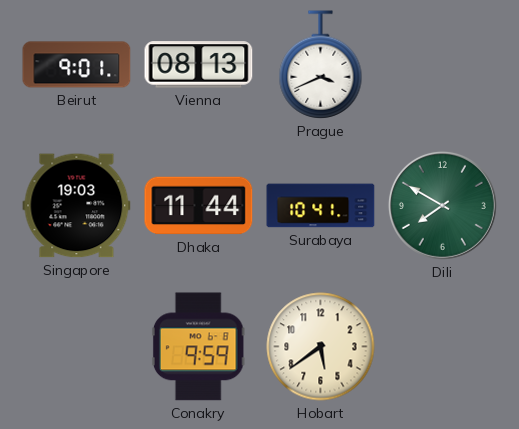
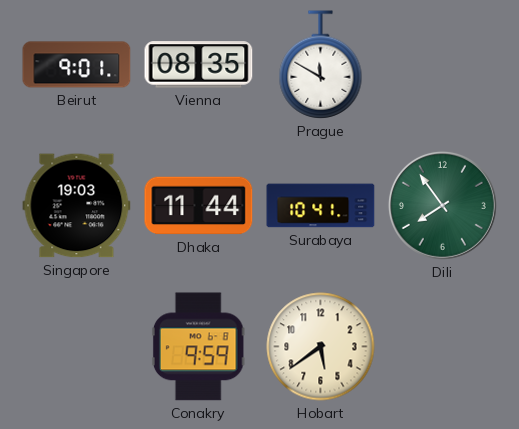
Vienna: 08:13 -> 08:35
Prague: 3:41 -> 11:50
Dili: 7:50 -> 7:54
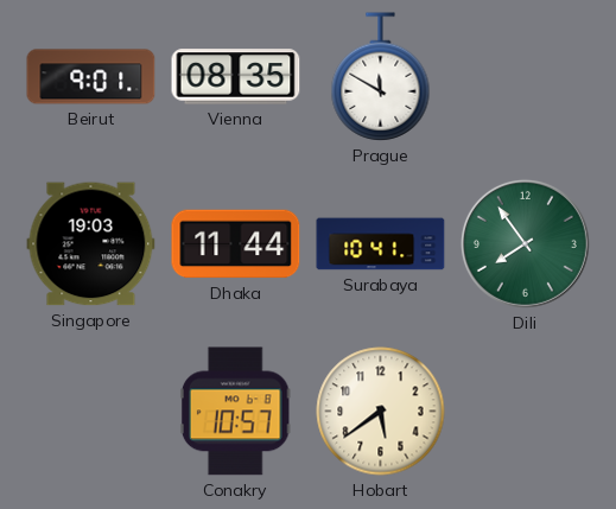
Conakry: 9:59 -> 10:57
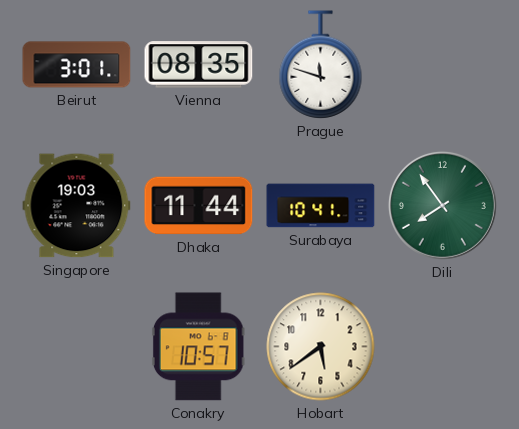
Beirut: 9:01 -> 3:01
Prague: 11:50 -> 11:48
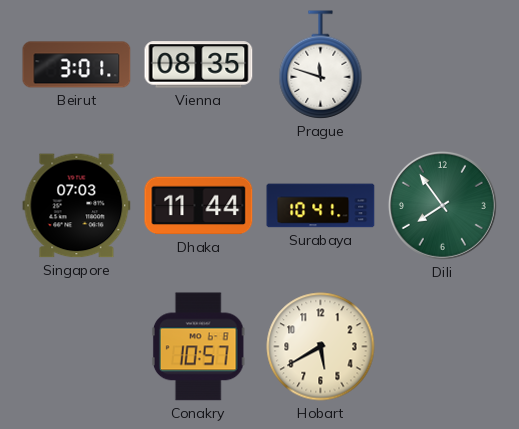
Singapore: 19:03 -> 07:03
Hobart: 5:39 -> 5:40
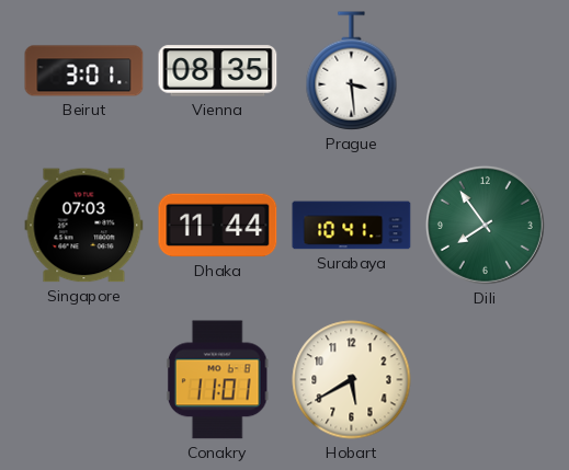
Prague: 11:48 -> 3:29
Conakry: 10:57 -> 11:01
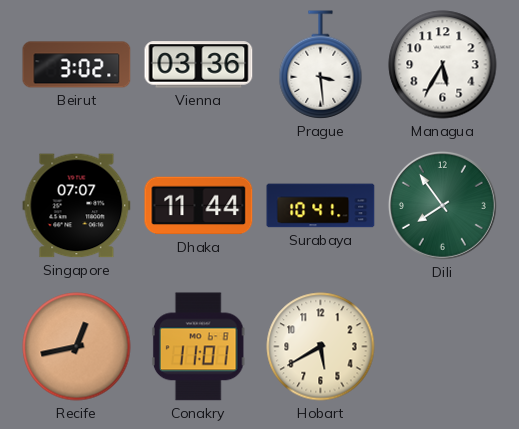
Beirut: 3:01 -> 3:02
Vienna: 08:35 -> 03:36
Managua: none -> 5:35
Singapore: 07:03 -> 07:07
Recife: none -> 12:43
